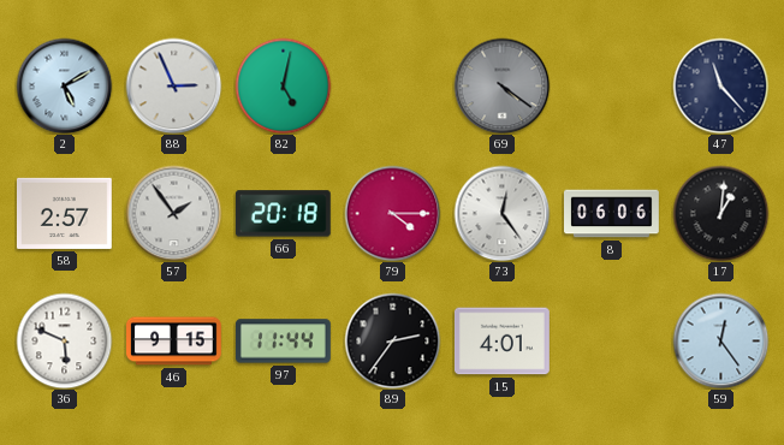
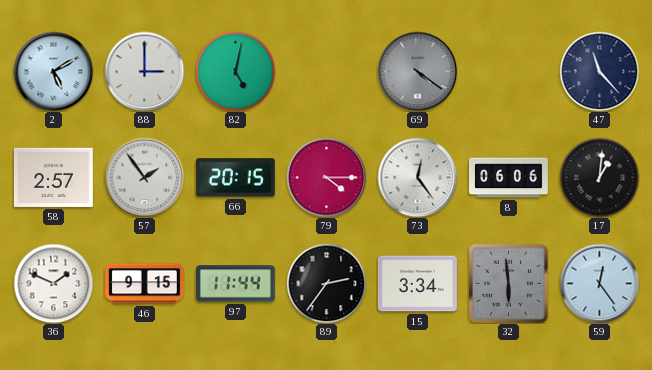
88: 2:56 -> 3:00
66: 20:18 -> 20:15
36: 5:49 -> 1:49
15: 4:01 -> 3:34
32: none -> 5:59
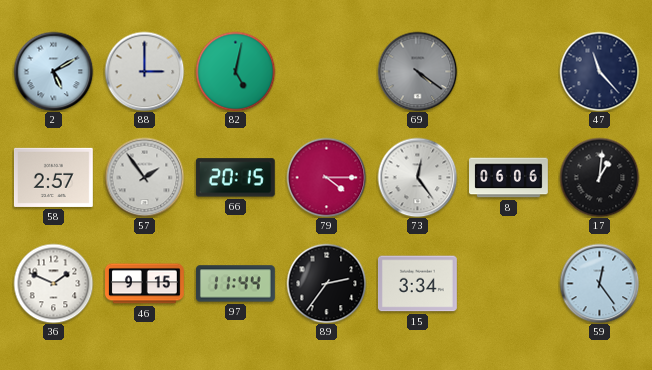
32: 5:59 -> none
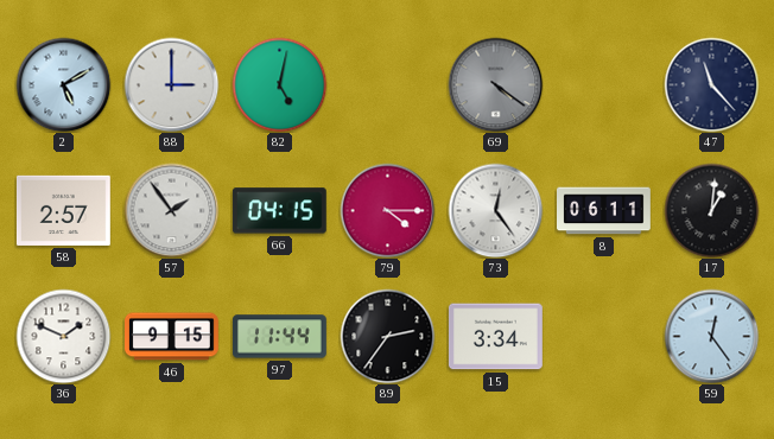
66: 20:15 -> 04:15
8: 06:06 -> 06:11
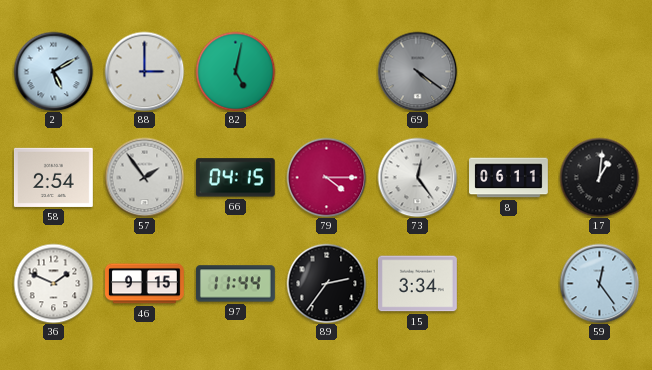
47: 11:23 -> none
58: 2:57 -> 2:54
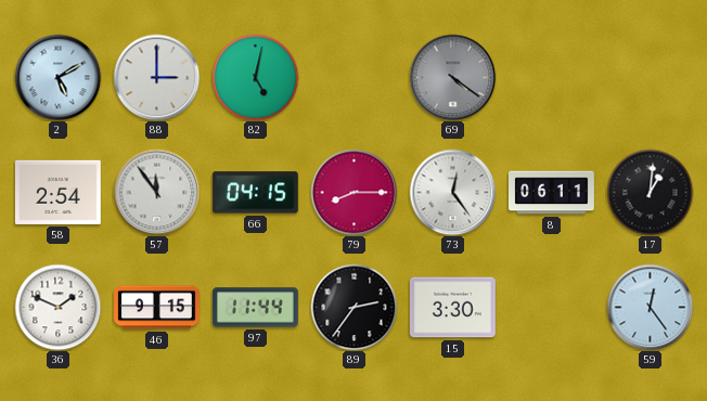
57: 1:54 -> 11:54
79: 4:15 -> 8:15
15: 3:34 -> 3:30
